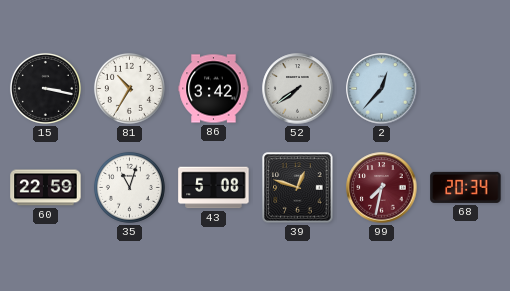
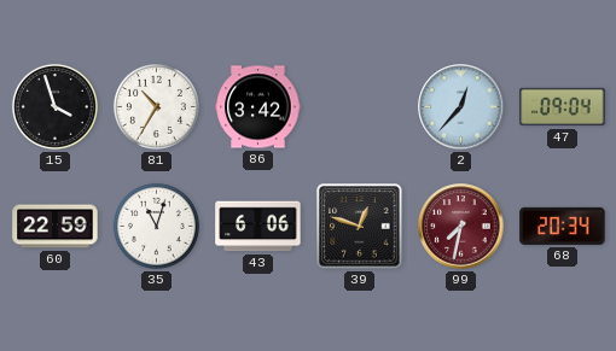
15: 3:17 -> 3:57
52: 7:39 -> none
47: none -> 09:04
43: 5:08 -> 6:06
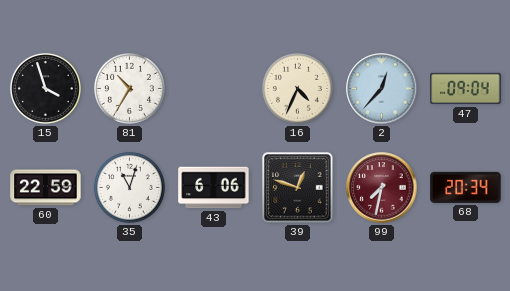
86: 3:42 -> none
16: none -> 4:34
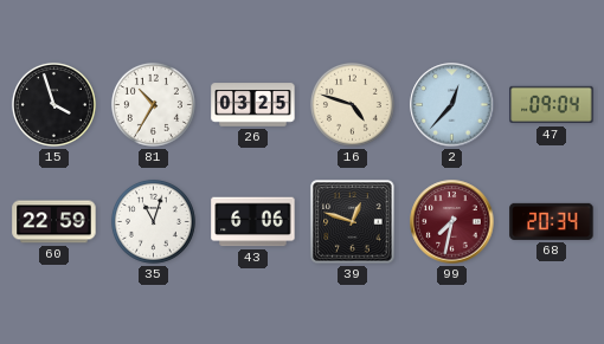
26: none -> 03:25
16: 4:34 -> 4:48
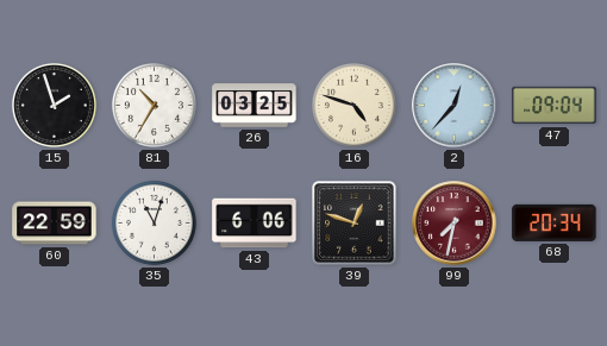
15: 3:57 -> 1:57
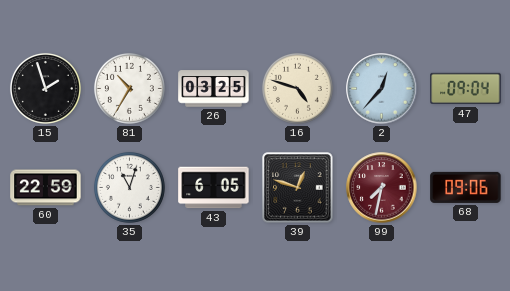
43: 6:06 -> 6:05
68: 20:34 -> 09:06
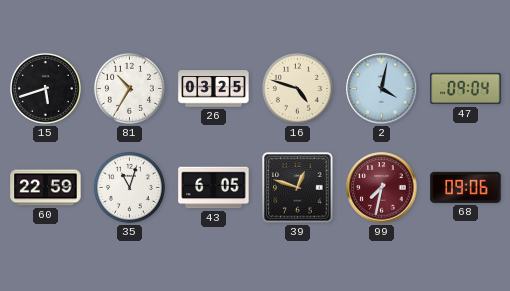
15: 1:57 -> 5:42
2: 12:37 -> 4:02
